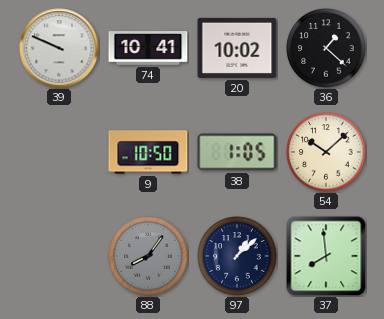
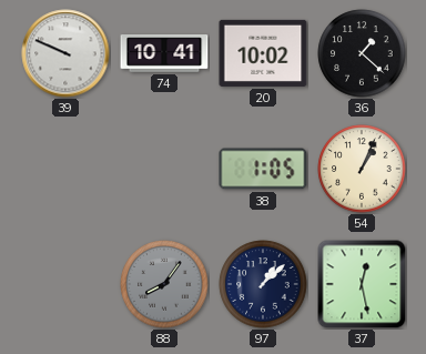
9: 10:50 -> none
54: 10:08 -> 1:04
37: 7:59 -> 12:28
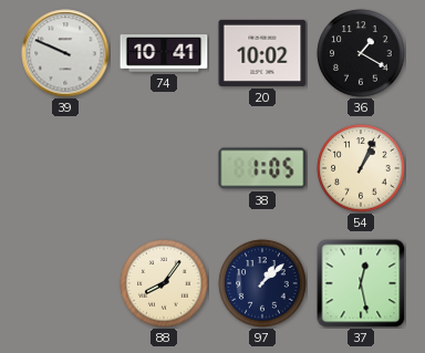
36: 1:22 -> 1:20
88 dial: grey -> cream
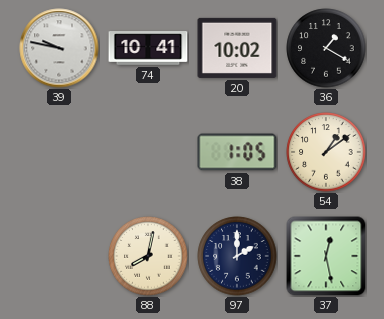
39: 9:49 -> 9:47
54: 1:04 -> 1:09
88: 8:06 -> 8:02
97: 1:08 -> 2:00
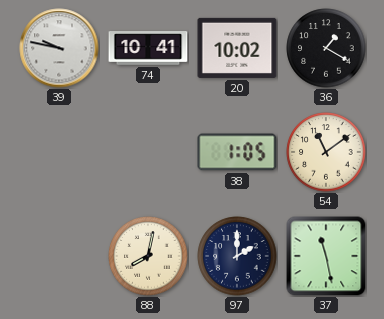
54: 1:09 -> 11:09
37: 12:28 -> 11:28
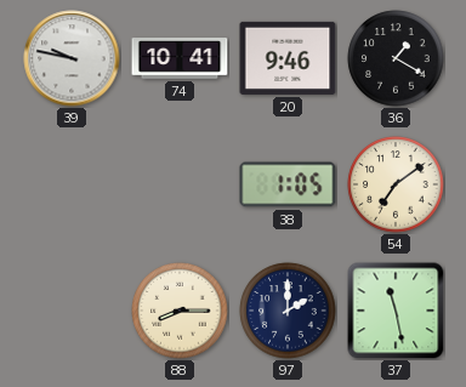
20: 10:02 -> 9:46
54: 11:09 -> 7:09
88: 8:02 -> 8:15
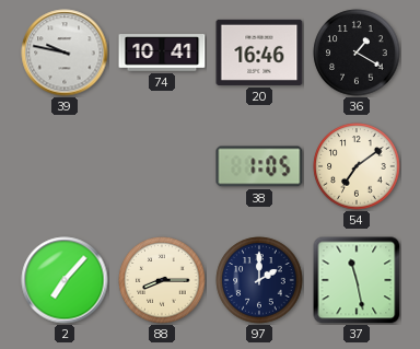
20: 9:46 -> 16:46
2: none -> 7:07
